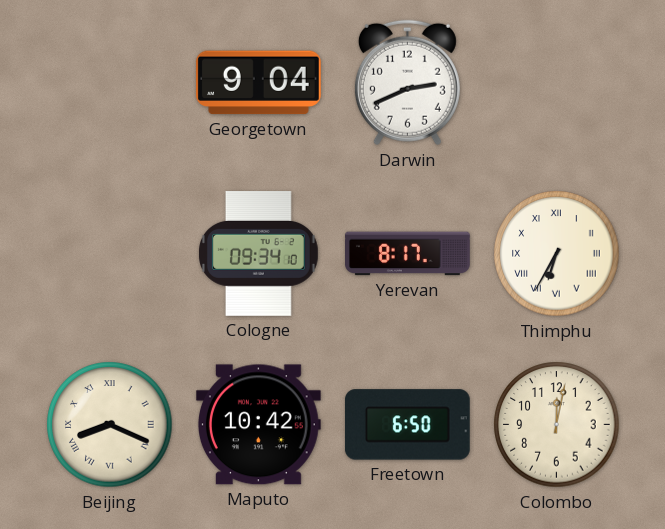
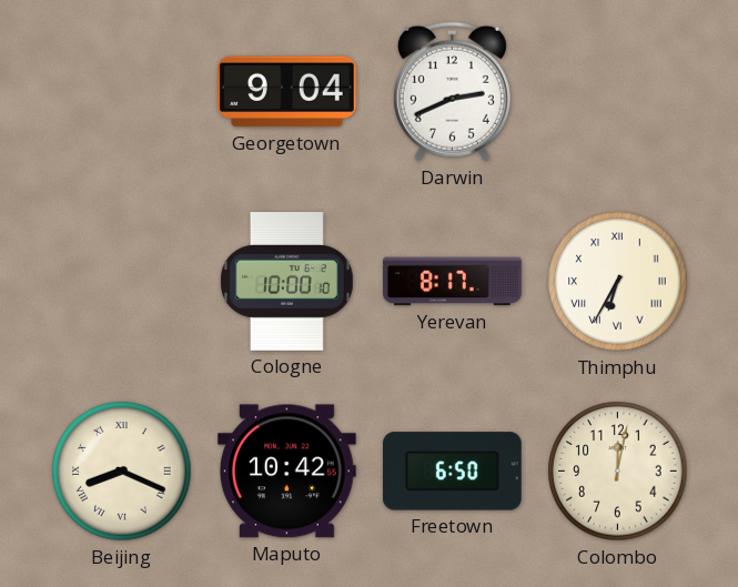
Cologne: 09:34 -> 10:00
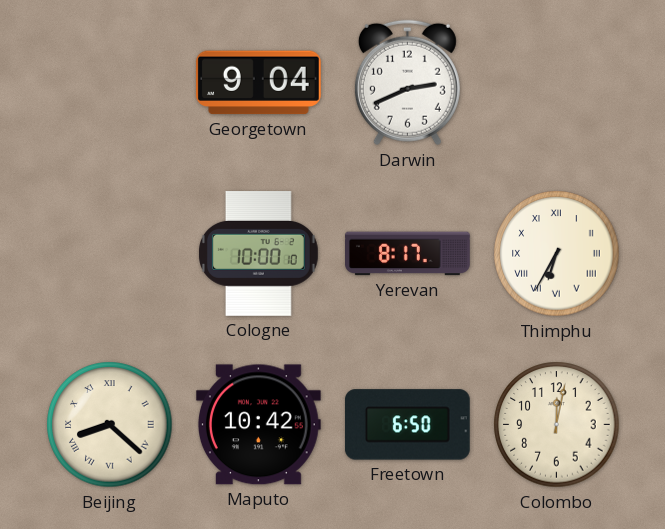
Beijing: 8:19 -> 8:22
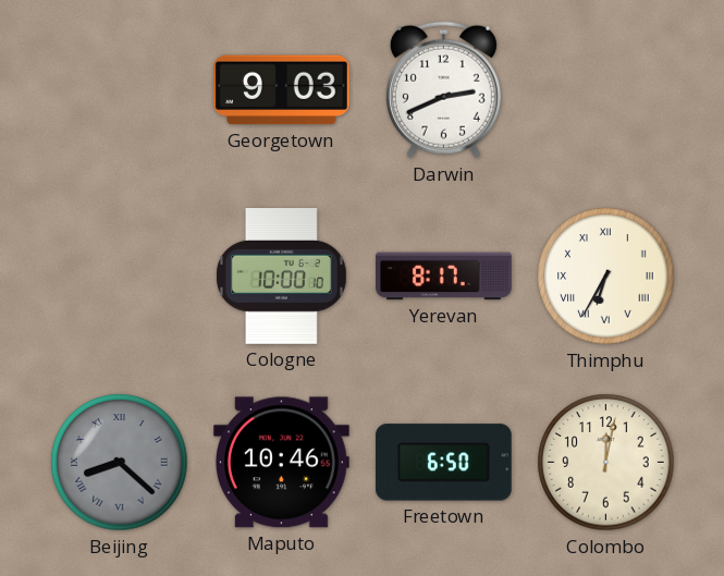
Georgetown: 9:04 -> 9:03
Beijing dial: cream -> grey
Maputo: 10:42 -> 10:46
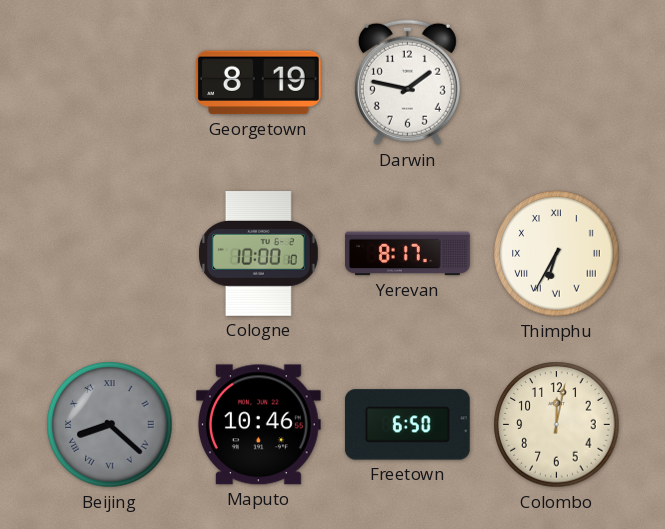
Georgetown: 9:03 -> 8:19
Darwin: 2:41 -> 1:47
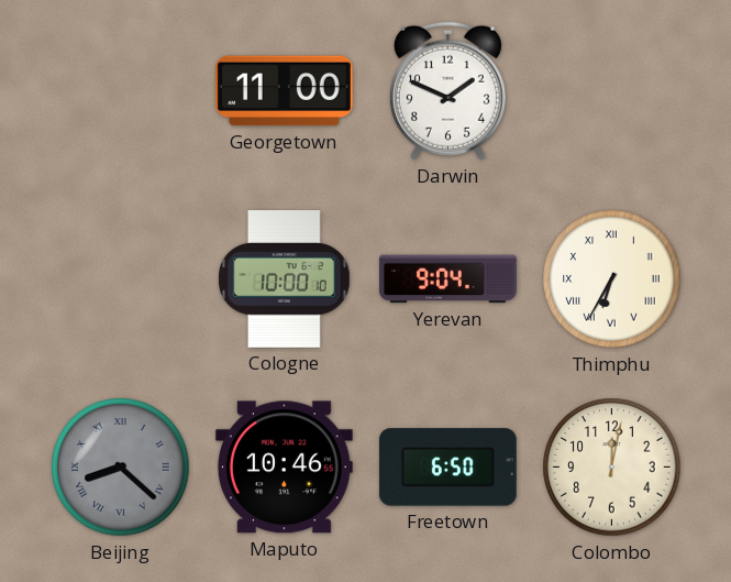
Georgetown: 8:19 -> 11:00
Darwin: 1:47 -> 1:49
Yerevan: 8:17 -> 9:04
